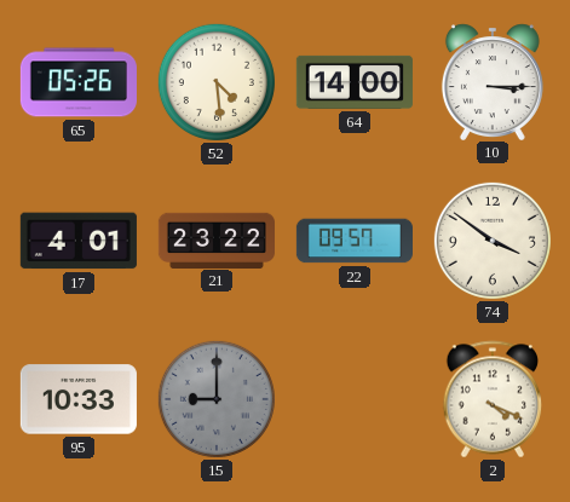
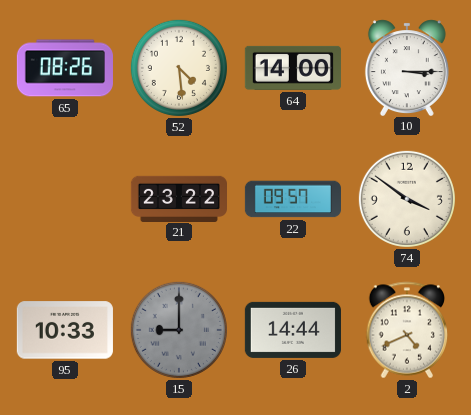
65: 05:26 -> 08:26
17: 4:01 -> none
26: none -> 14:44
2: 4:19 -> 4:41
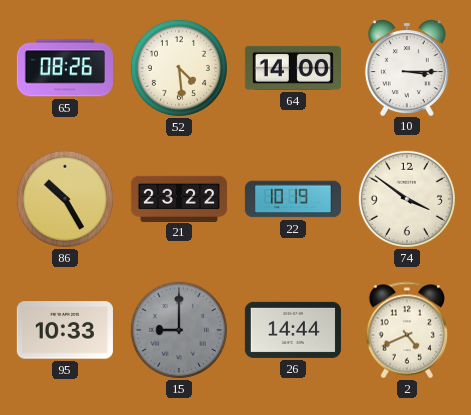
86: none -> 10:25
22: 09:57 -> 10:19
